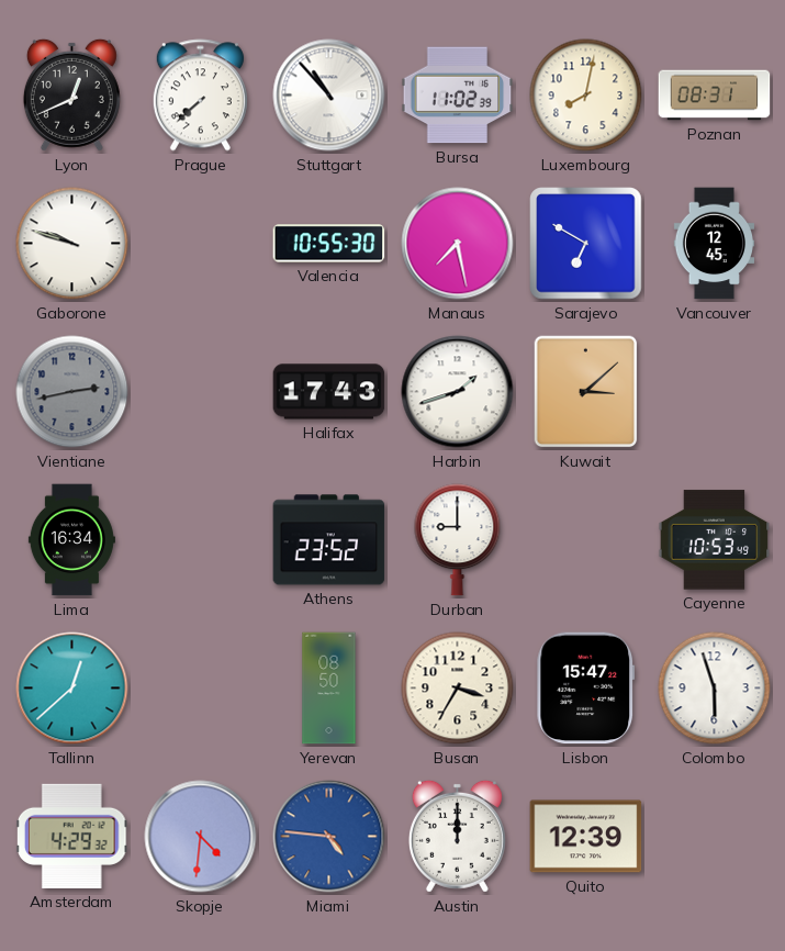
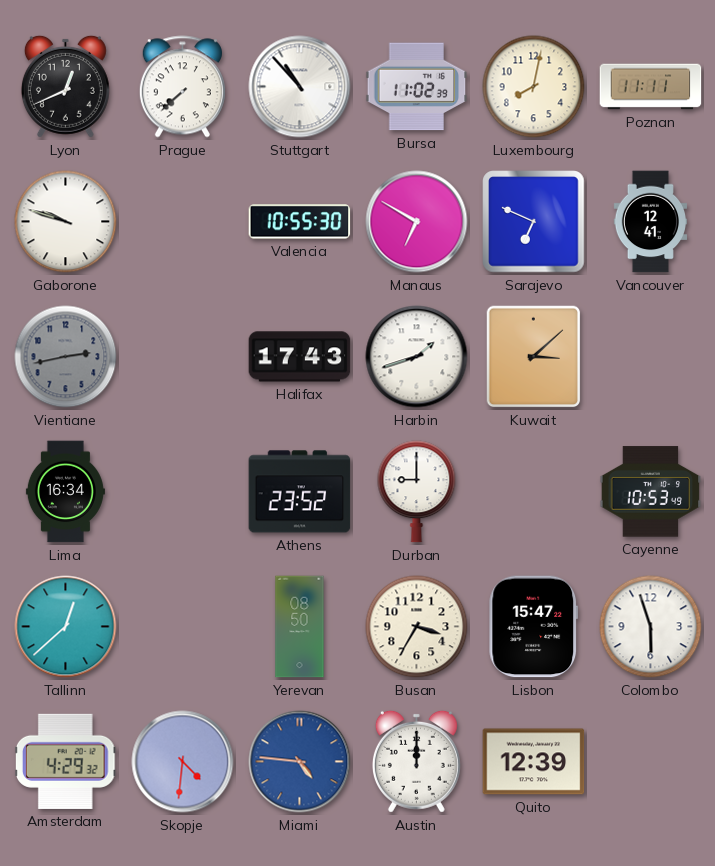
Poznan: 08:31 -> 11:11
Manaus: 7:28 -> 6:50
Sarajevo: 6:50 -> 6:49
Vancouver: 12:45 -> 12:41
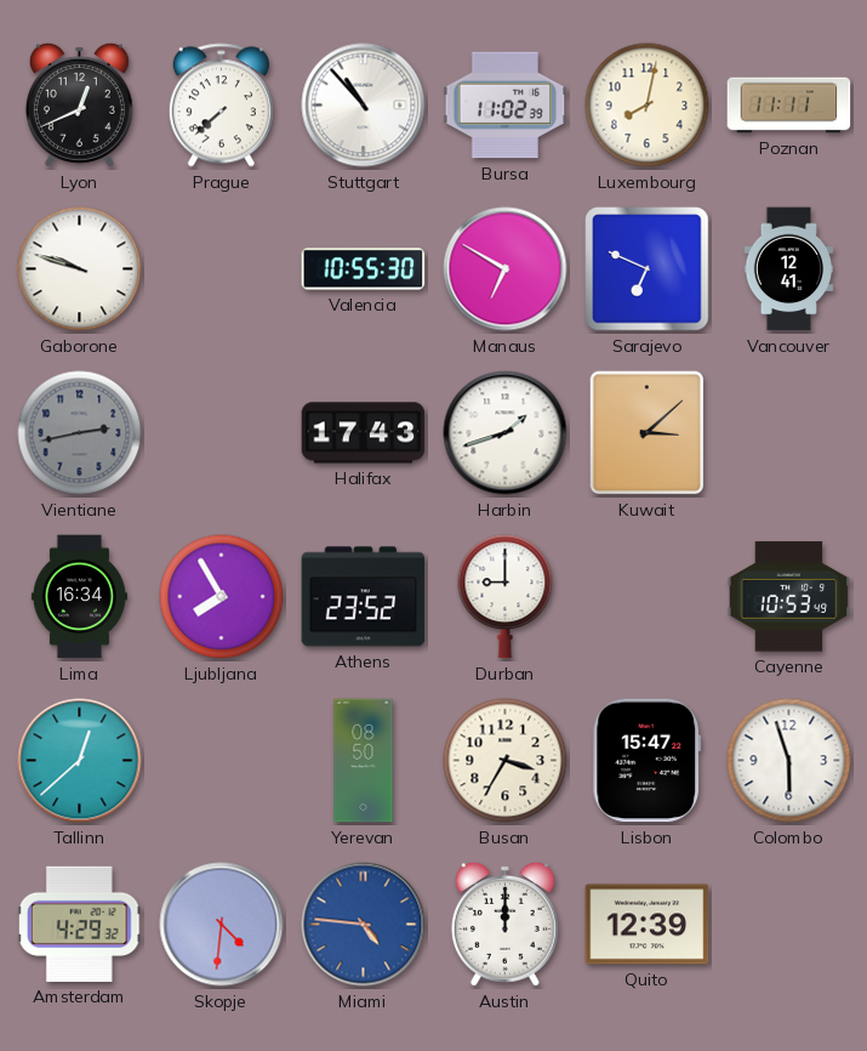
Ljubljana: none -> 7:55
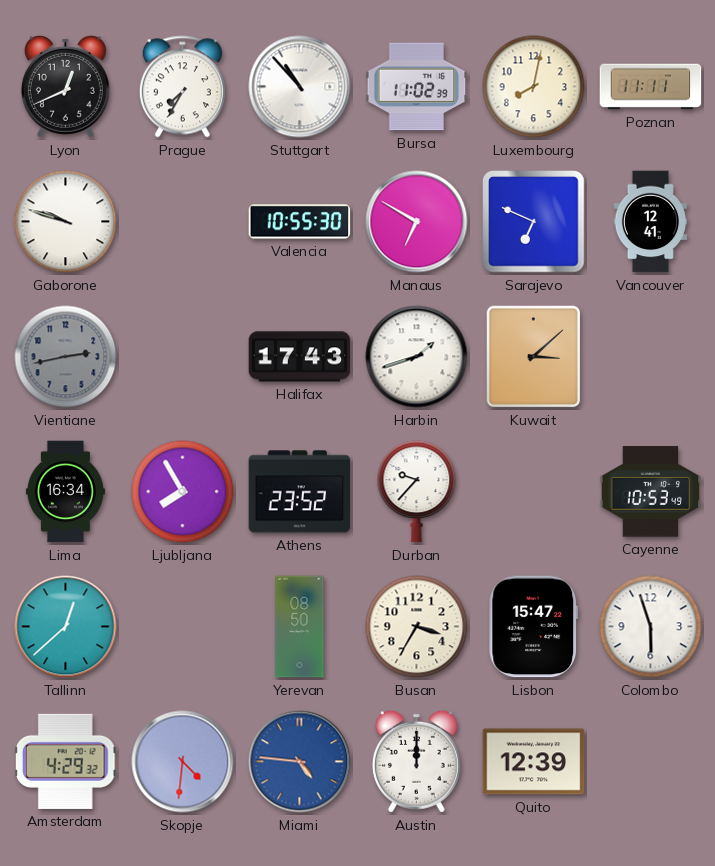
Prague: 7:38 -> 7:35
Durban: 9:00 -> 9:37
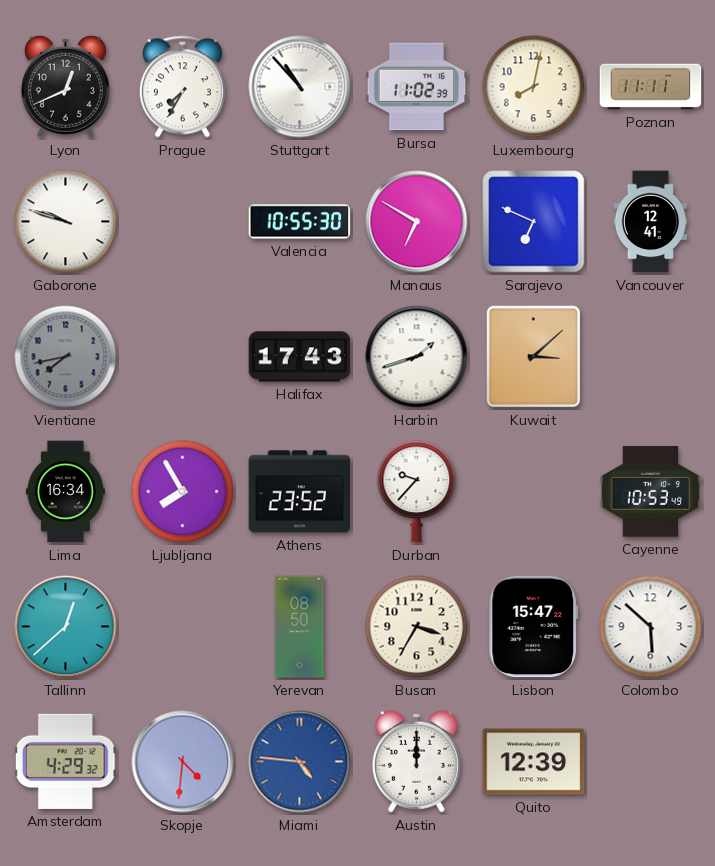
Vientiane: 2:43 -> 7:43
Colombo: 5:57 -> 5:52
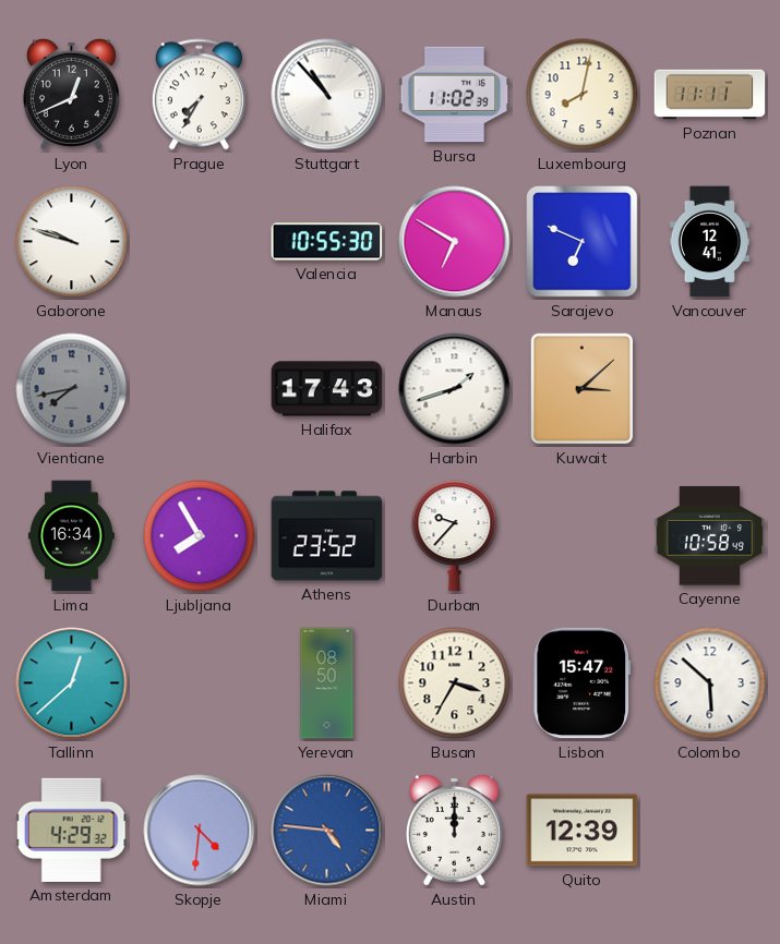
Cayenne: 10:53 -> 10:58
